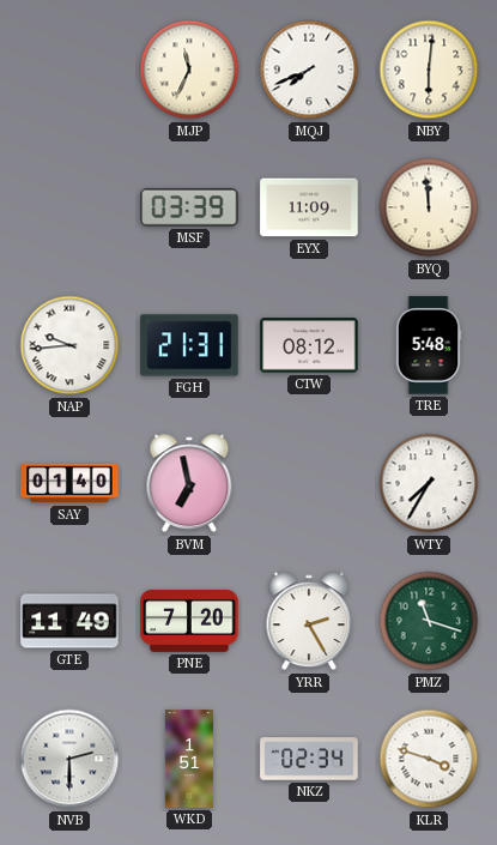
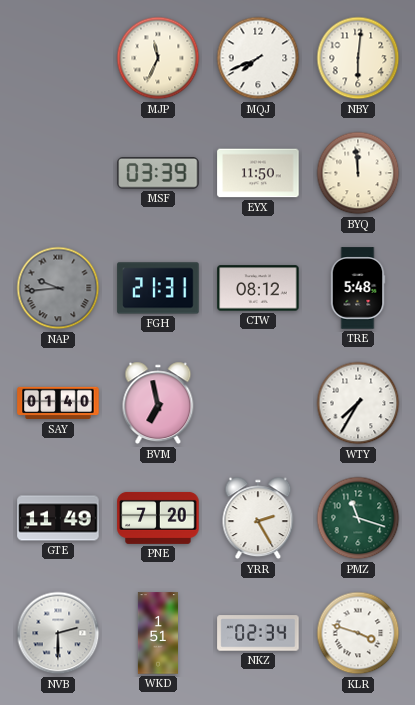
EYX: 11:09 -> 11:50
NAP dial: white -> grey
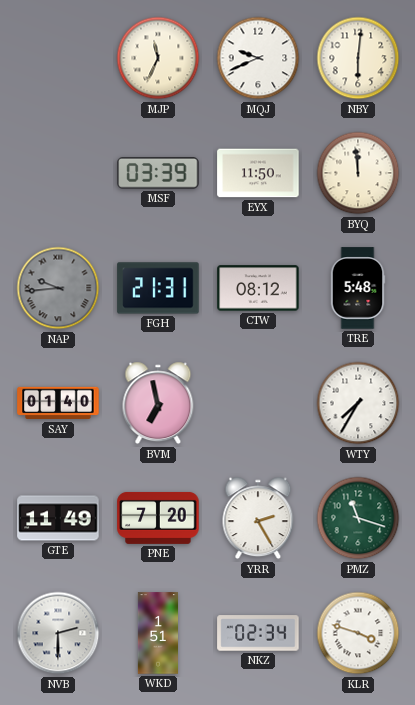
MQJ: 7:41 -> 9:41
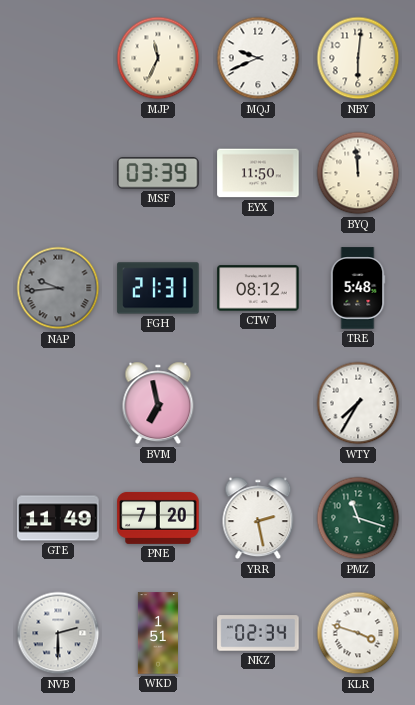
SAY: 01:40 -> none
YRR: 2:25 -> 2:28
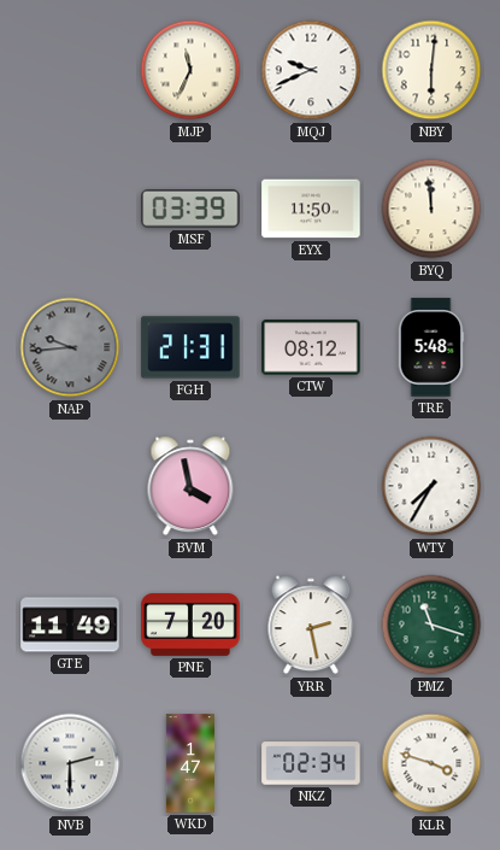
BVM: 6:58 -> 3:58
WKD: 1:51 -> 1:47
